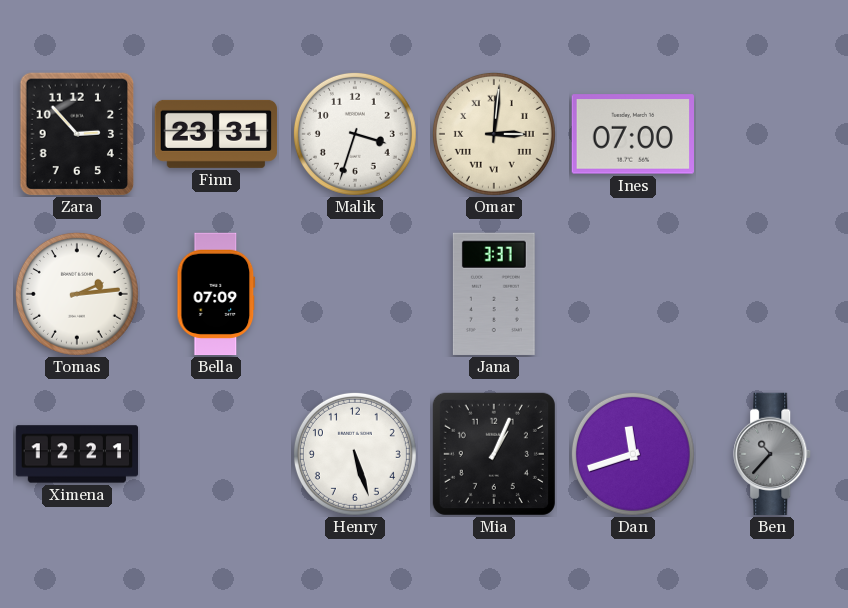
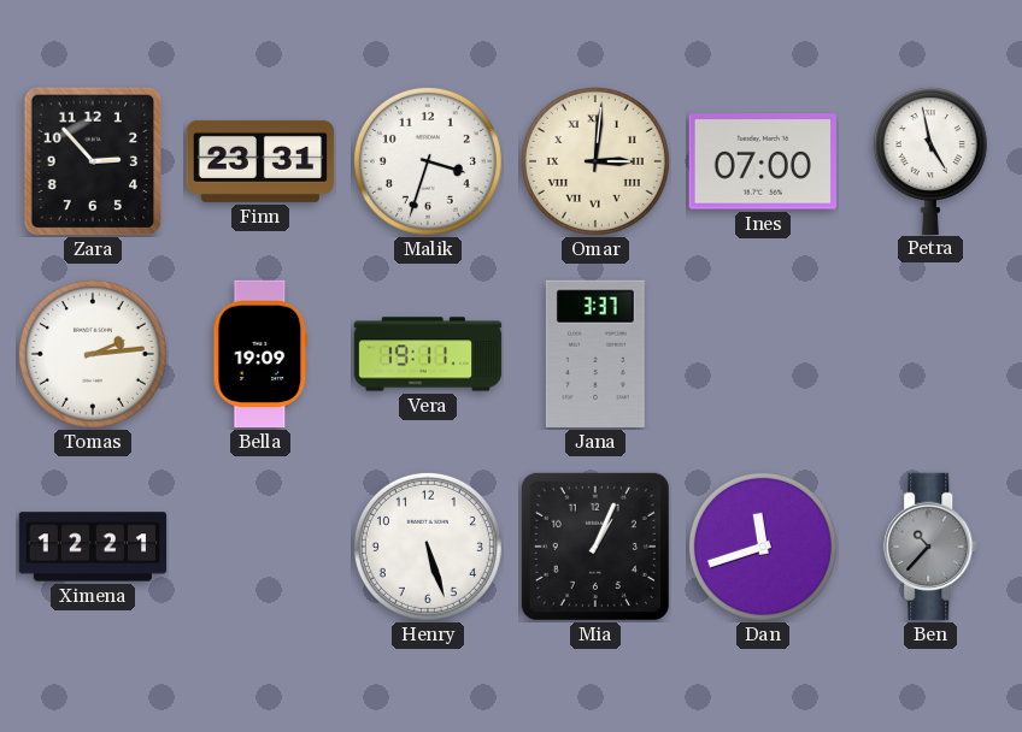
Petra: none -> 4:58
Bella: 07:09 -> 19:09
Vera: none -> 19:11
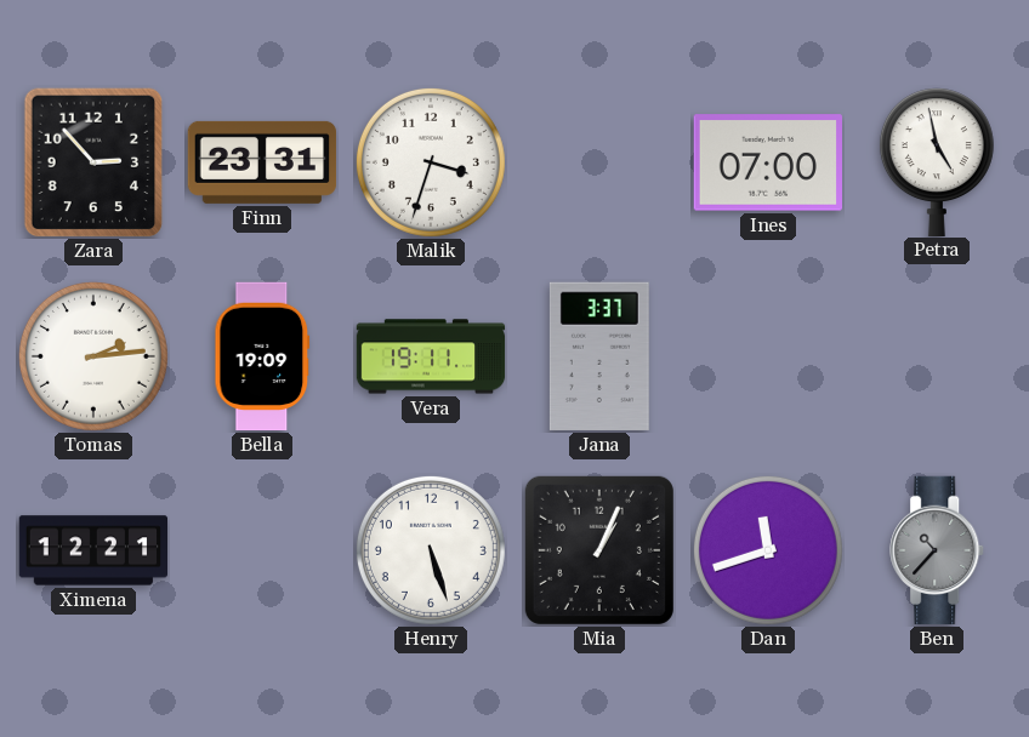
Omar: 3:01 -> none
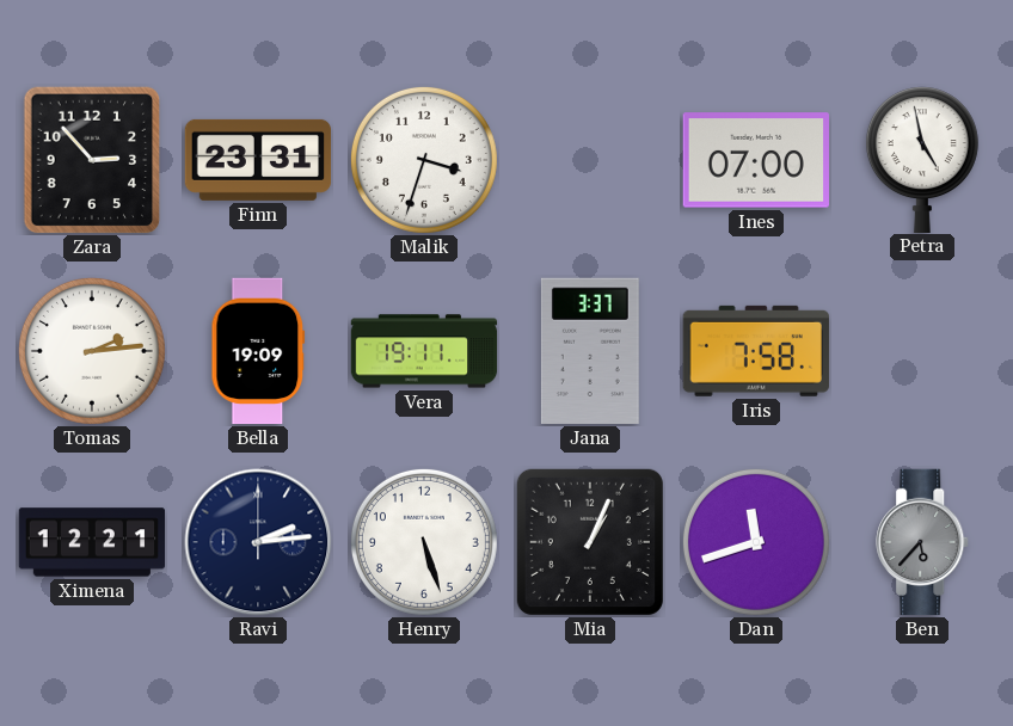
Iris: none -> 7:58
Ravi: none -> 2:14
Ben: 10:37 -> 5:37
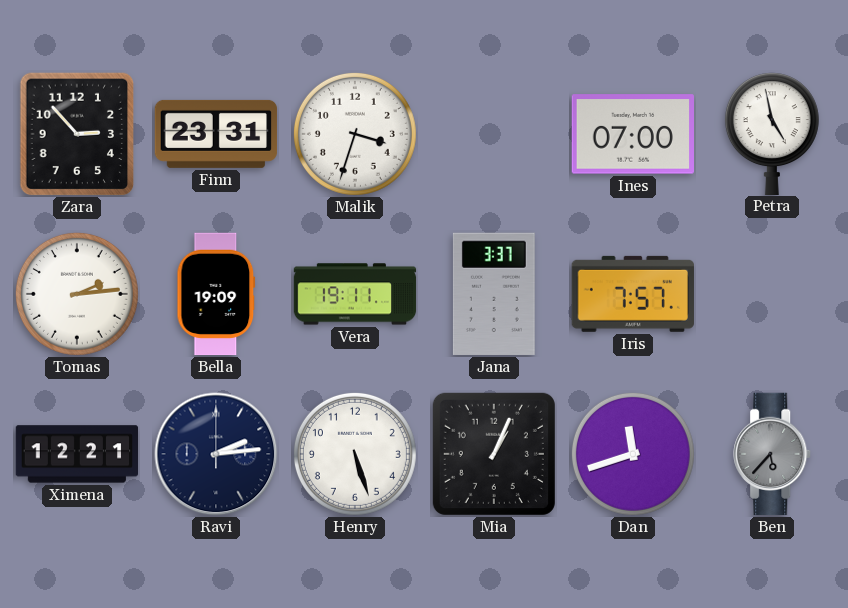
Iris: 7:58 -> 7:57
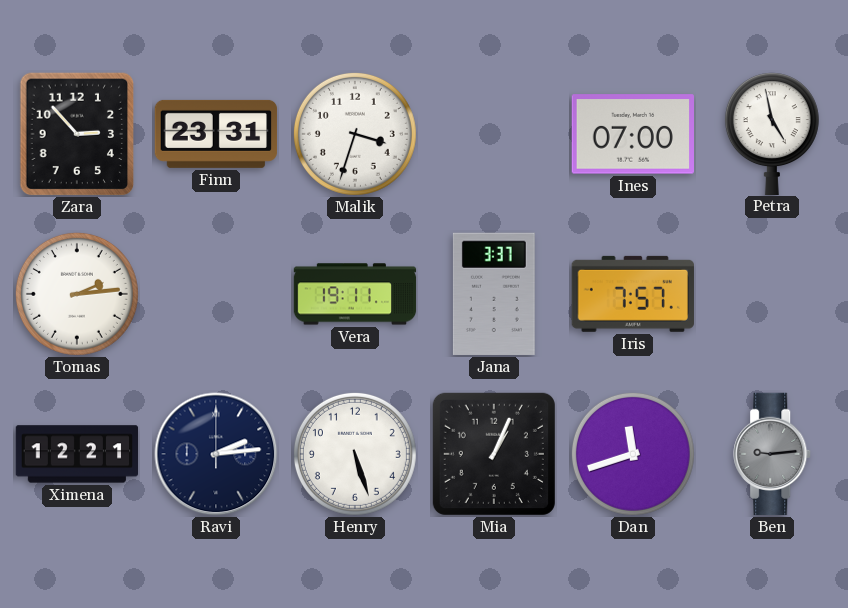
Bella: 19:09 -> none
Ben: 5:37 -> 9:14
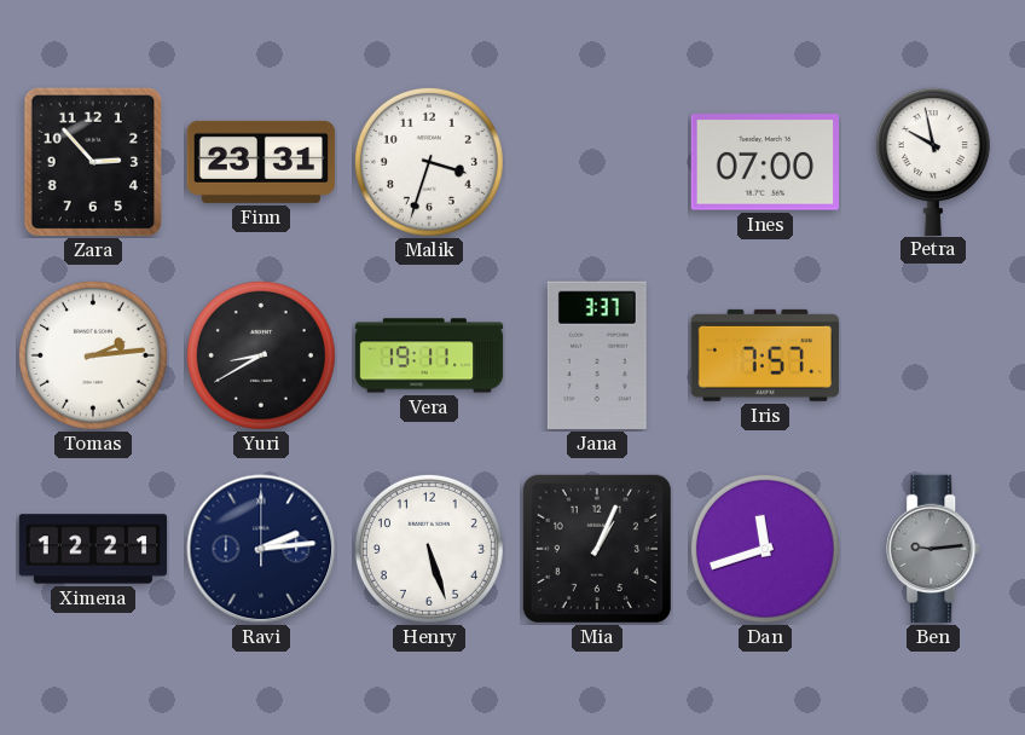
Petra: 4:58 -> 9:58
Yuri: none -> 8:40
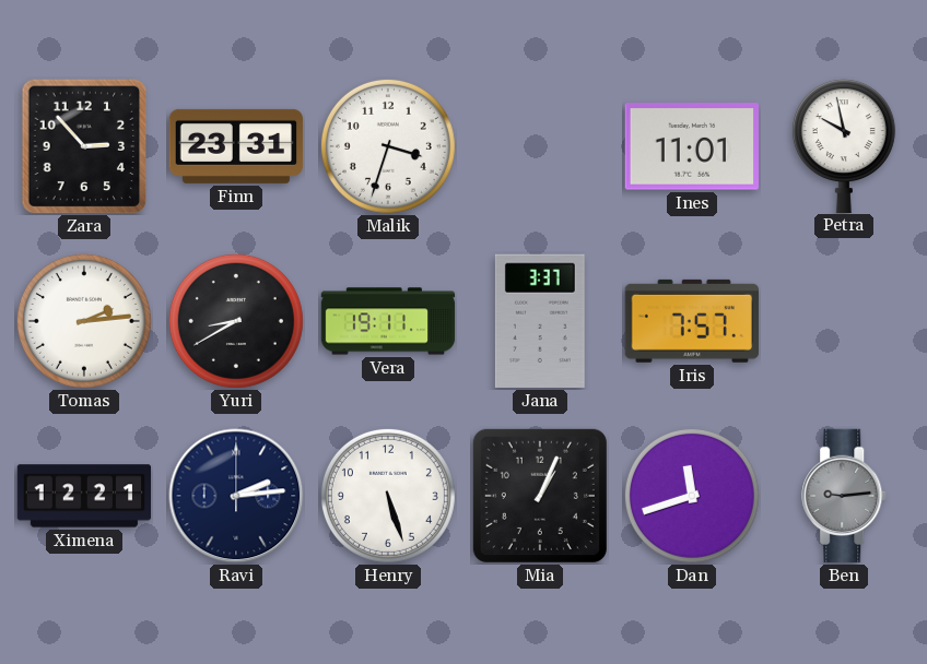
Ines: 07:00 -> 11:01
